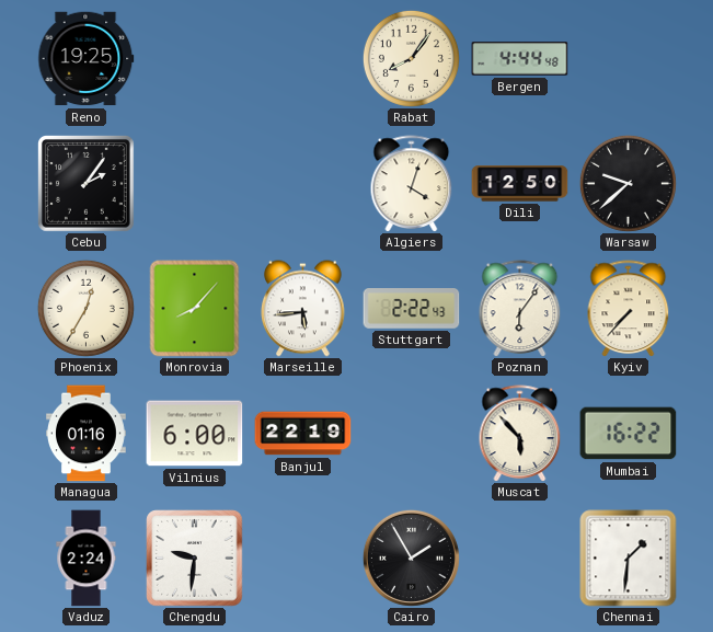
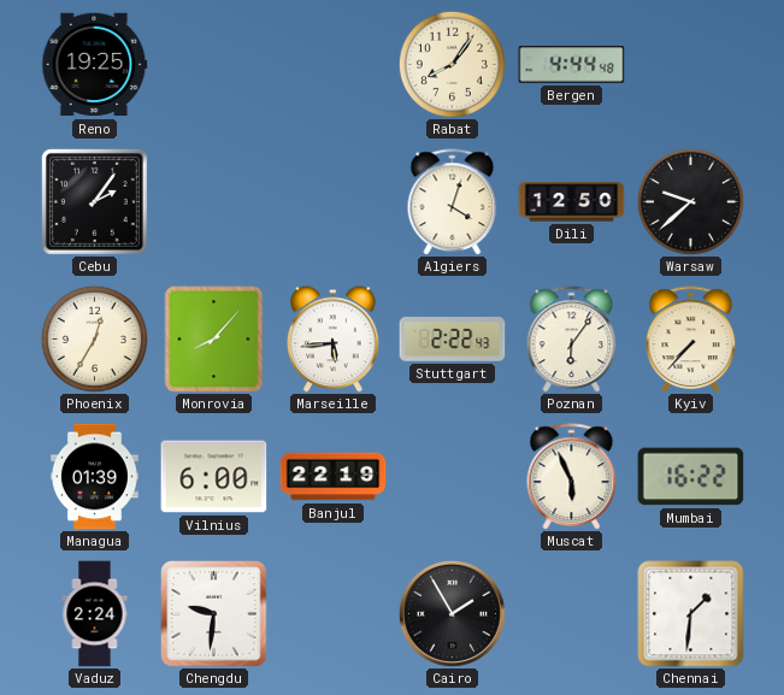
Managua: 01:16 -> 01:39
Muscat: 5:53 -> 5:56
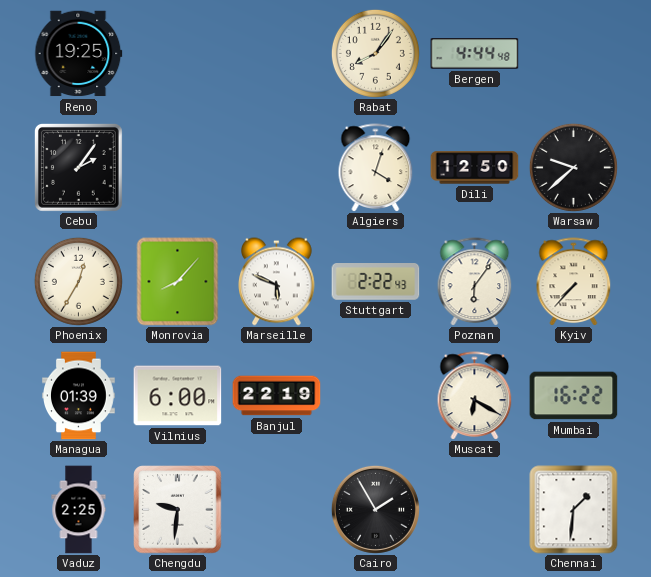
Marseille: 5:44 -> 5:49
Muscat: 5:56 -> 6:20
Vaduz: 2:24 -> 2:25
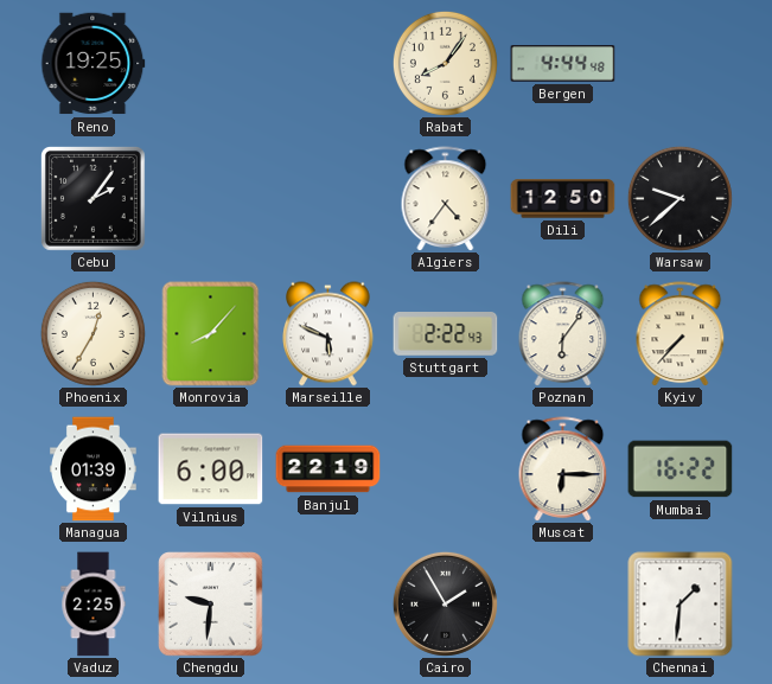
Algiers: 4:03 -> 4:36
Muscat: 6:20 -> 6:15
